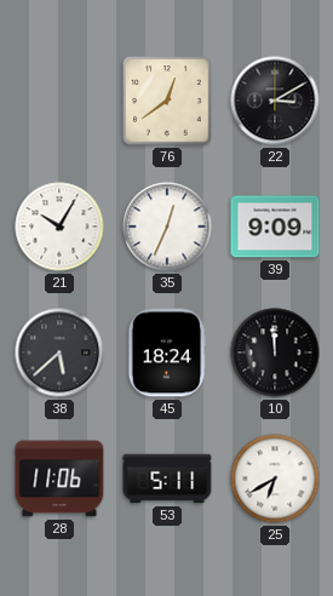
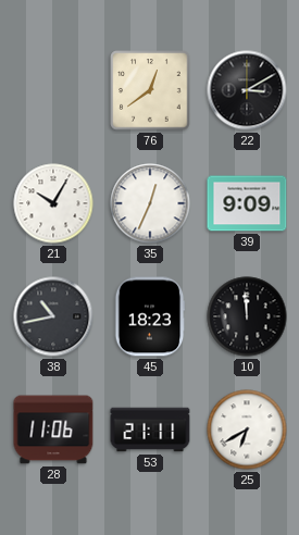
38: 5:38 -> 10:43
45: 18:24 -> 18:23
53: 5:11 -> 21:11
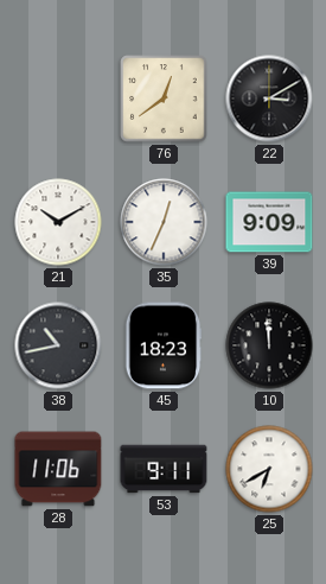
21: 10:05 -> 10:10
53: 21:11 -> 9:11
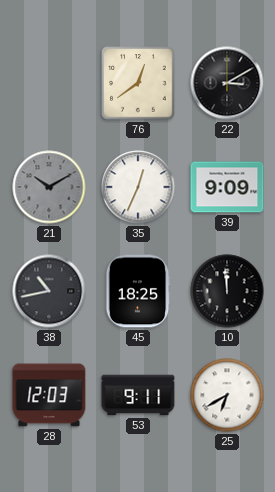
21 dial: white -> grey
45: 18:23 -> 18:25
28: 11:06 -> 12:03
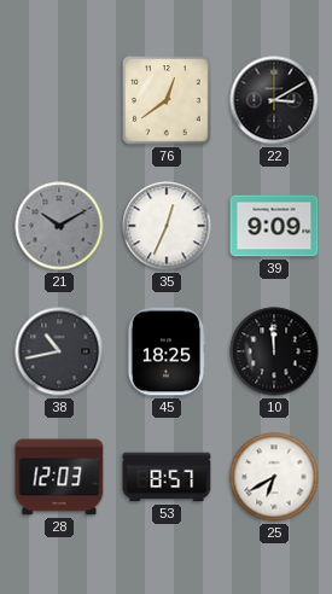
53: 9:11 -> 8:57
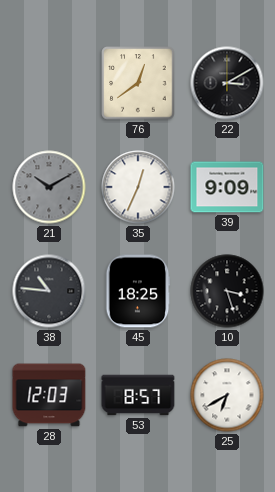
38: 10:43 -> 10:46
10: 11:59 -> 3:27
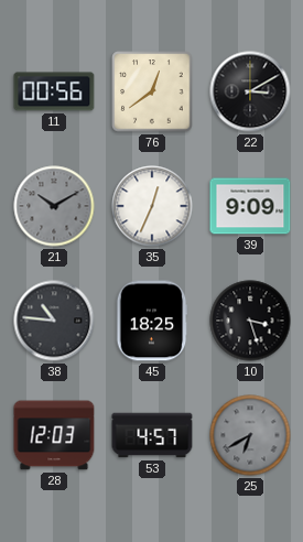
11: none -> 00:56
53: 8:57 -> 4:57
25 dial: white -> grey
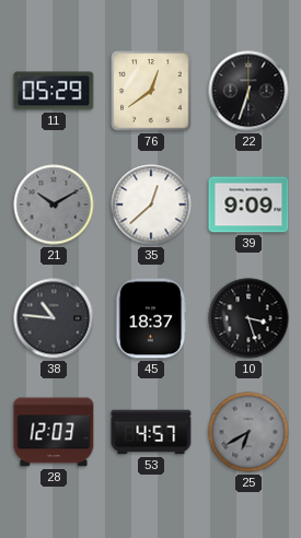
11: 00:56 -> 05:29
22: 3:10 -> 6:33
35: 12:34 -> 12:38
45: 18:25 -> 18:37
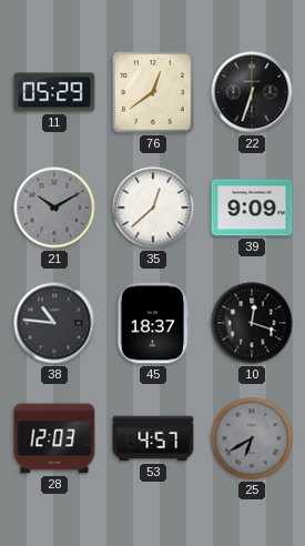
10: 3:27 -> 12:18
